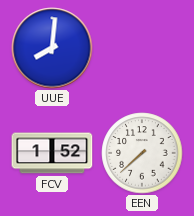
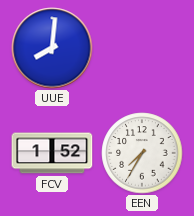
EEN: 7:38 -> 7:35
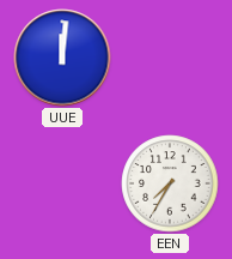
UUE: 8:01 -> 12:01
FCV: 1:52 -> none
